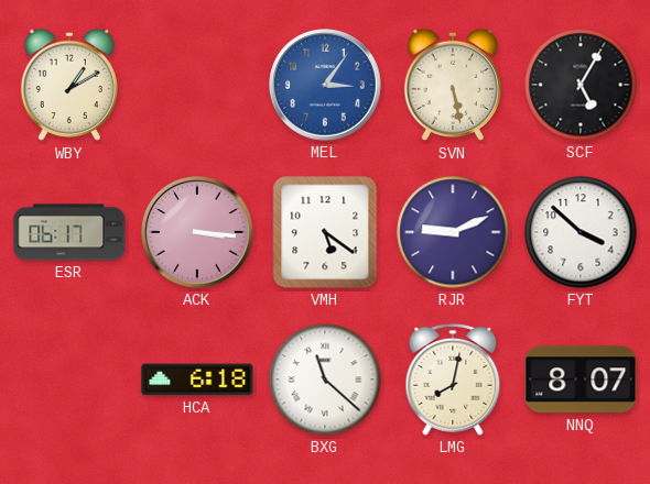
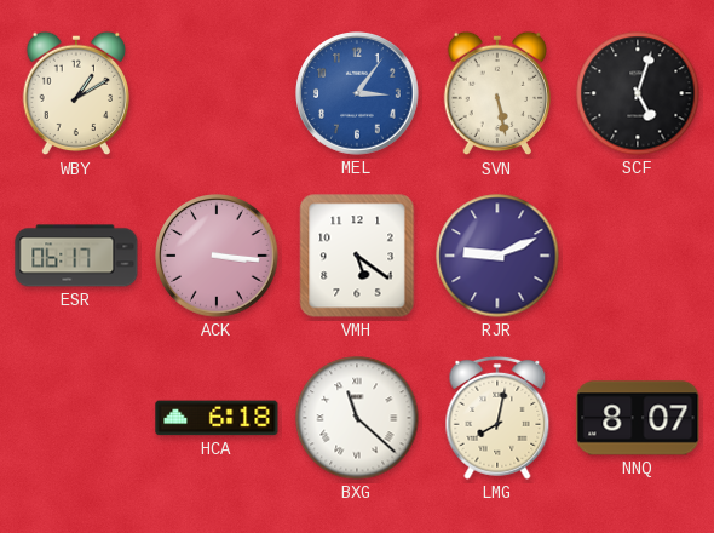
SCF: 5:05 -> 5:03
FYT: 3:52 -> none
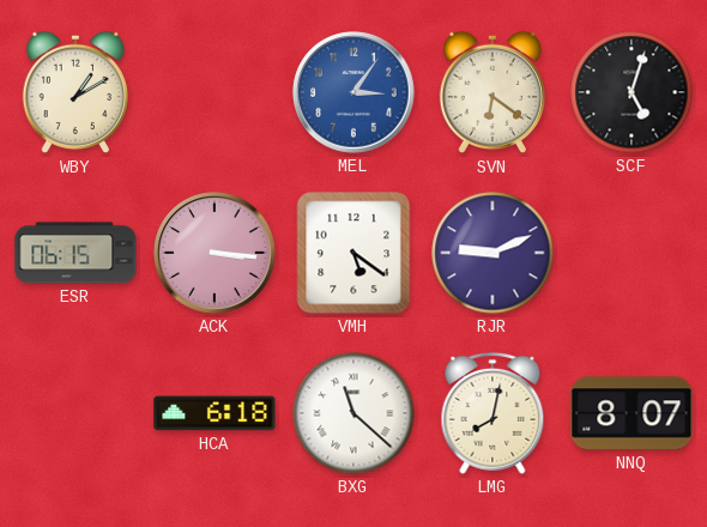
SVN: 5:28 -> 6:21
ESR: 06:17 -> 06:15
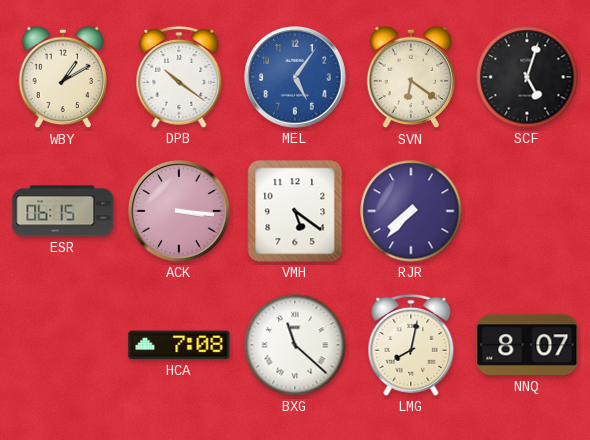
DPB: none -> 10:21
MEL: 3:06 -> 5:06
RJR: 9:11 -> 7:37
HCA: 6:18 -> 7:08
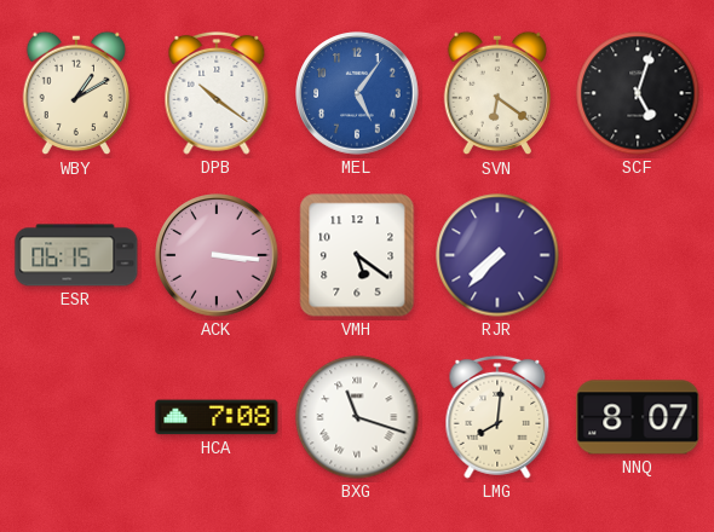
BXG: 11:22 -> 11:18
LMG: 8:02 -> 8:01
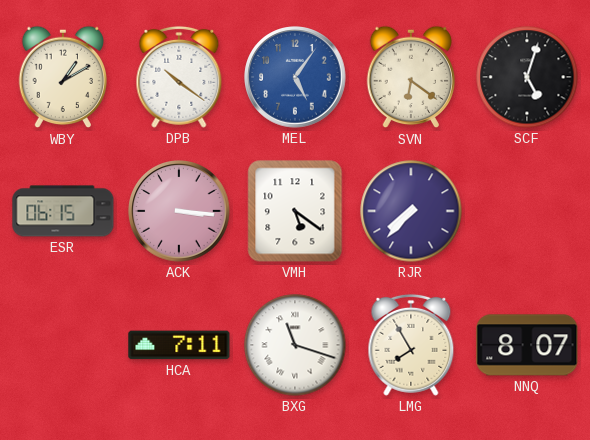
HCA: 7:08 -> 7:11
LMG: 8:01 -> 7:55
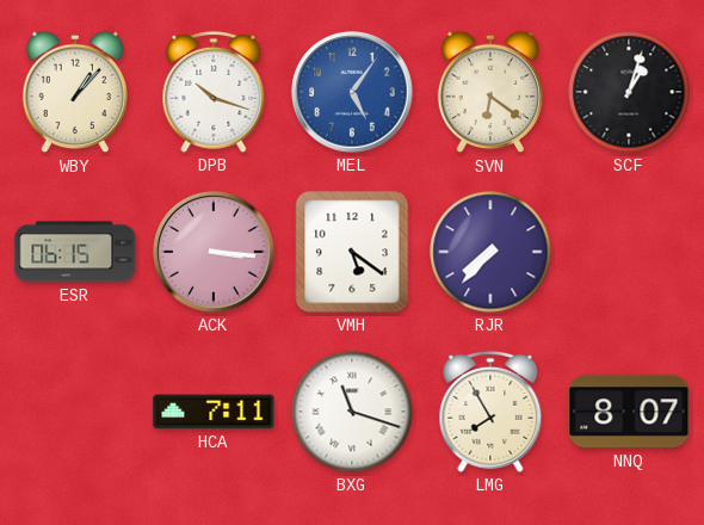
WBY: 1:10 -> 1:07
DPB: 10:21 -> 10:18
SCF: 5:03 -> 1:03
